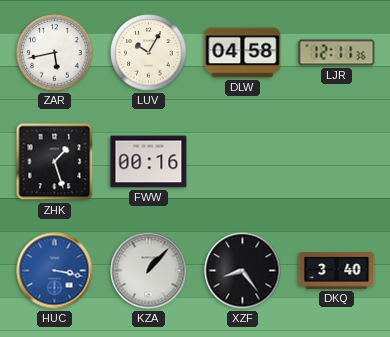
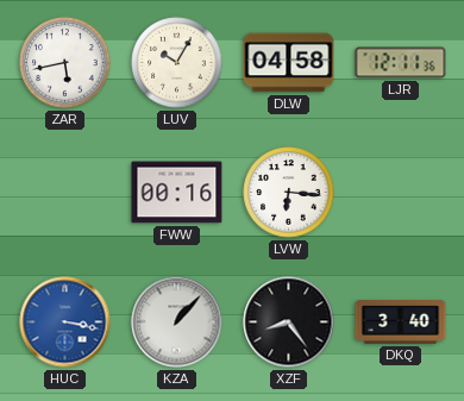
ZHK: 1:27 -> none
LVW: none -> 6:16
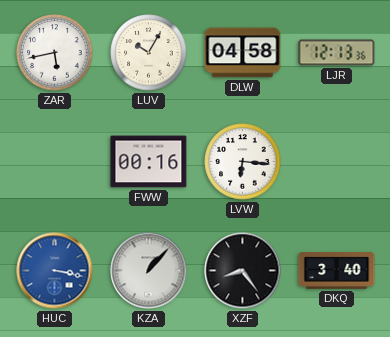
LJR: 12:11 -> 12:13
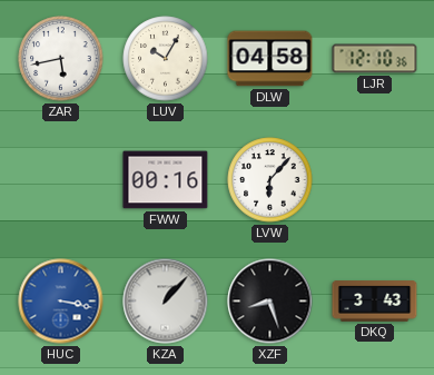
LJR: 12:13 -> 12:10
LVW: 6:16 -> 6:07
XZF: 8:24 -> 8:27
DKQ: 3:40 -> 3:43
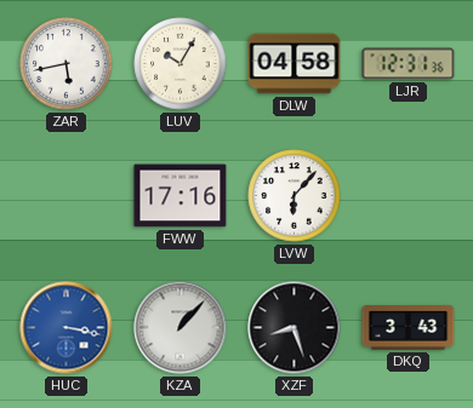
LJR: 12:10 -> 12:31
FWW: 00:16 -> 17:16
